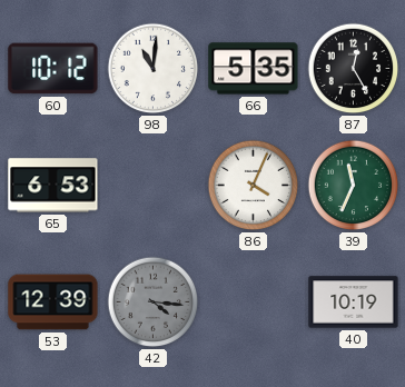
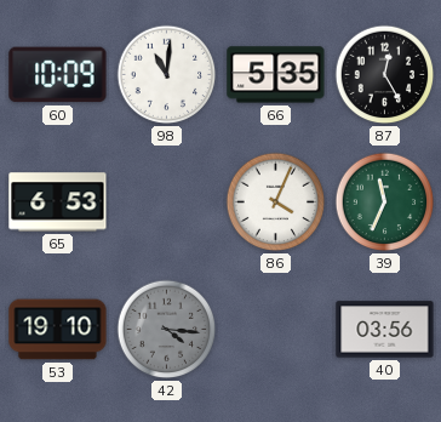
60: 10:12 -> 10:09
53: 12:39 -> 19:10
40: 10:19 -> 03:56
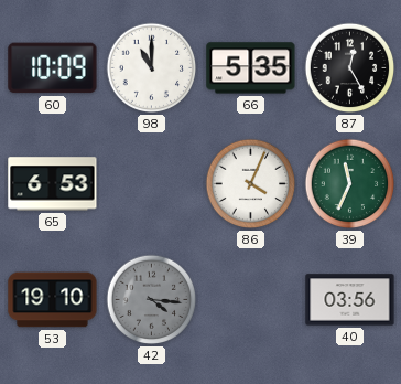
98: 11:01 -> 11:00
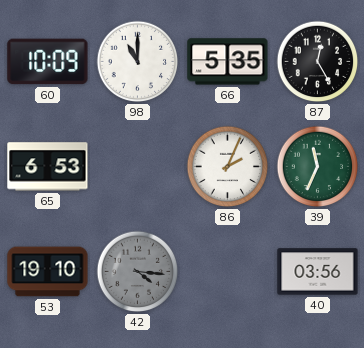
86: 4:04 -> 2:04
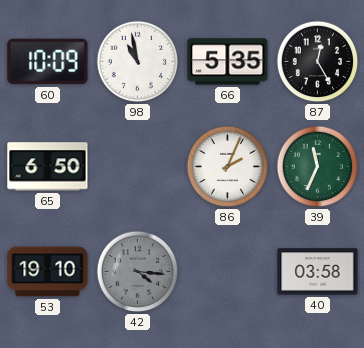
98: 11:00 -> 10:58
65: 6:53 -> 6:50
40: 03:56 -> 03:58
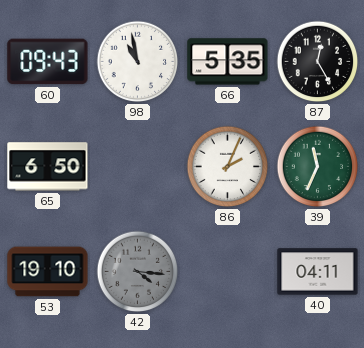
60: 10:09 -> 09:43
40: 03:58 -> 04:11
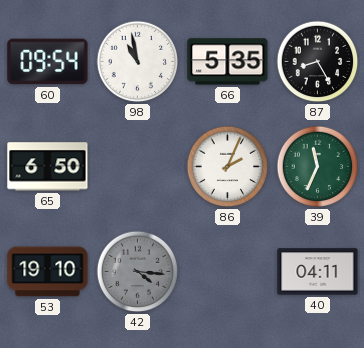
60: 09:43 -> 09:54
87: 12:25 -> 8:25
